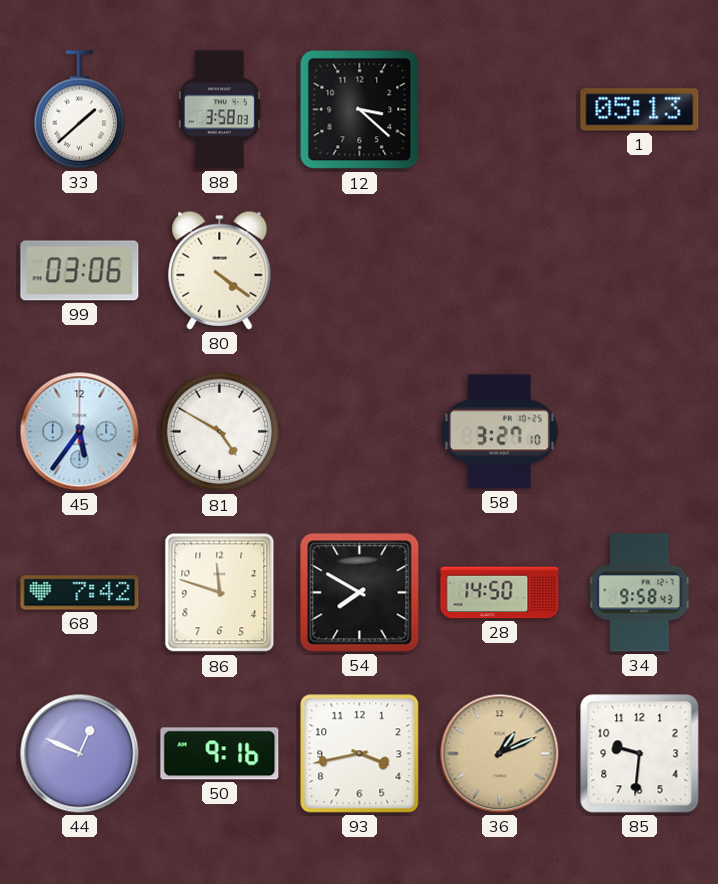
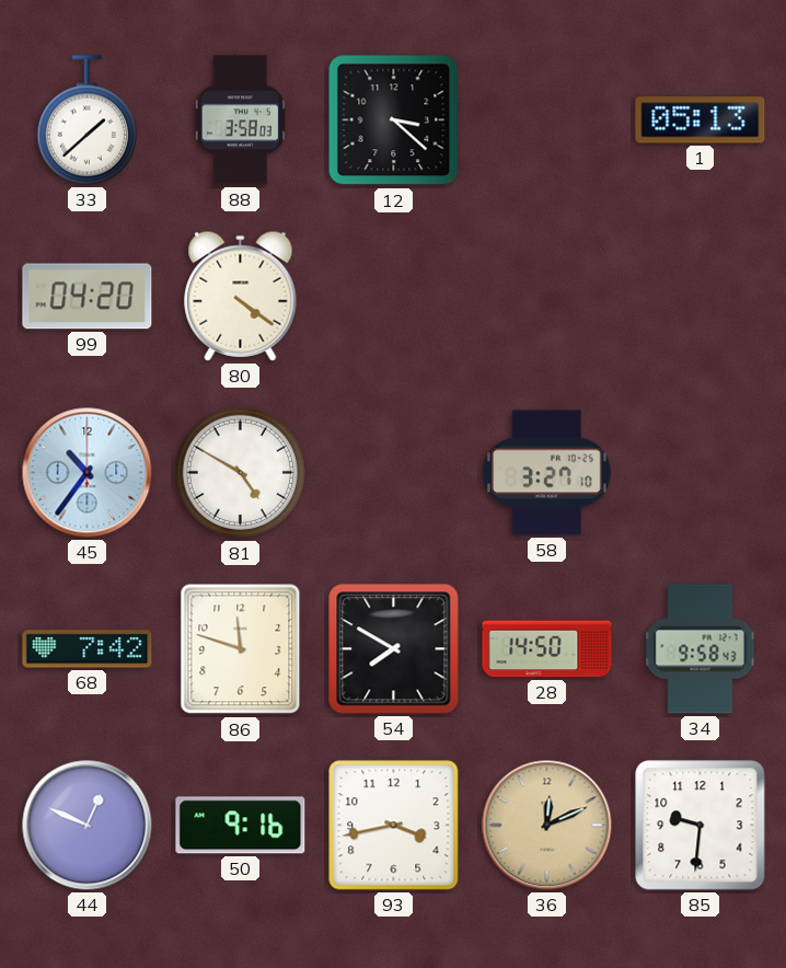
99: 03:06 -> 04:20
45: 5:36 -> 10:36
36: 1:11 -> 12:11
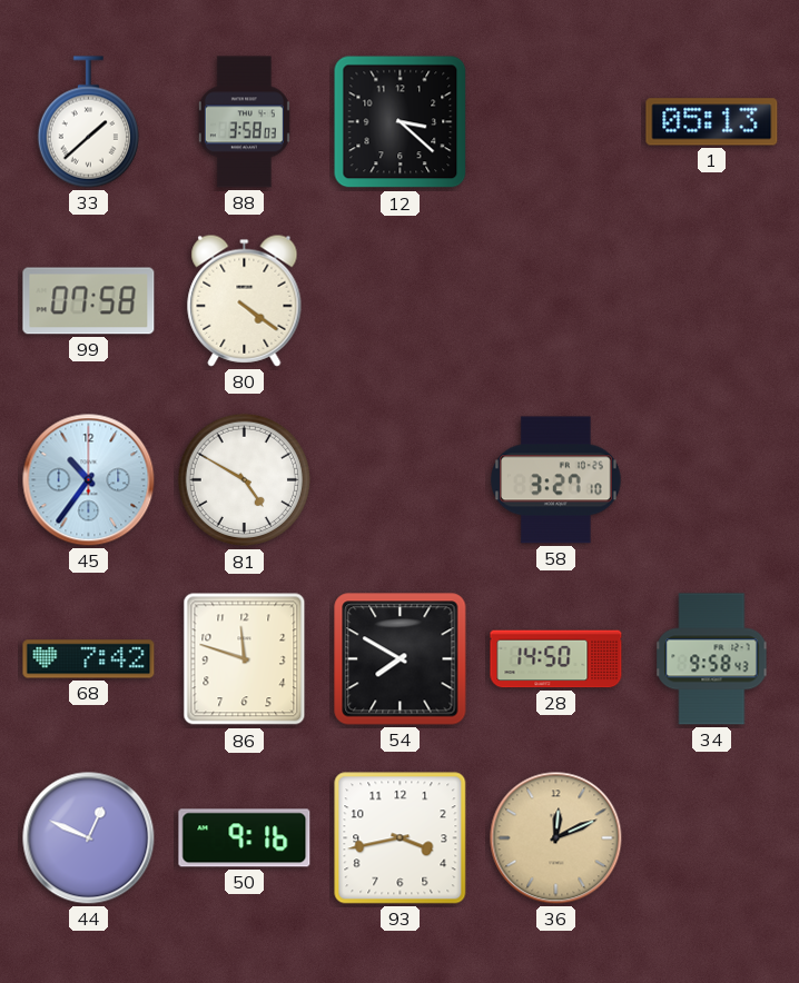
99: 04:20 -> 07:58
85: 9:31 -> none
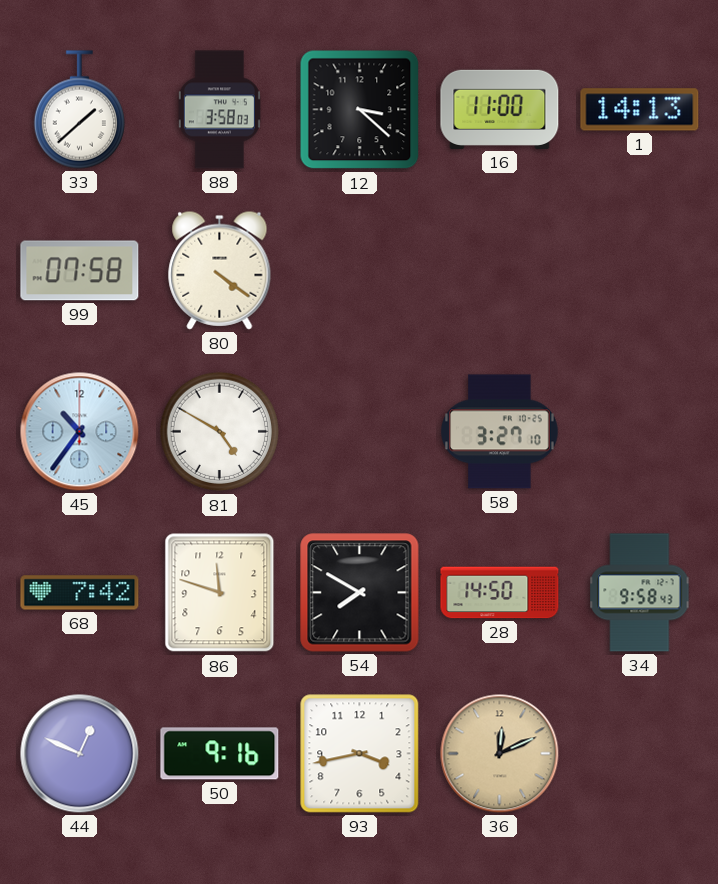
16: none -> 11:00
1: 05:13 -> 14:13
